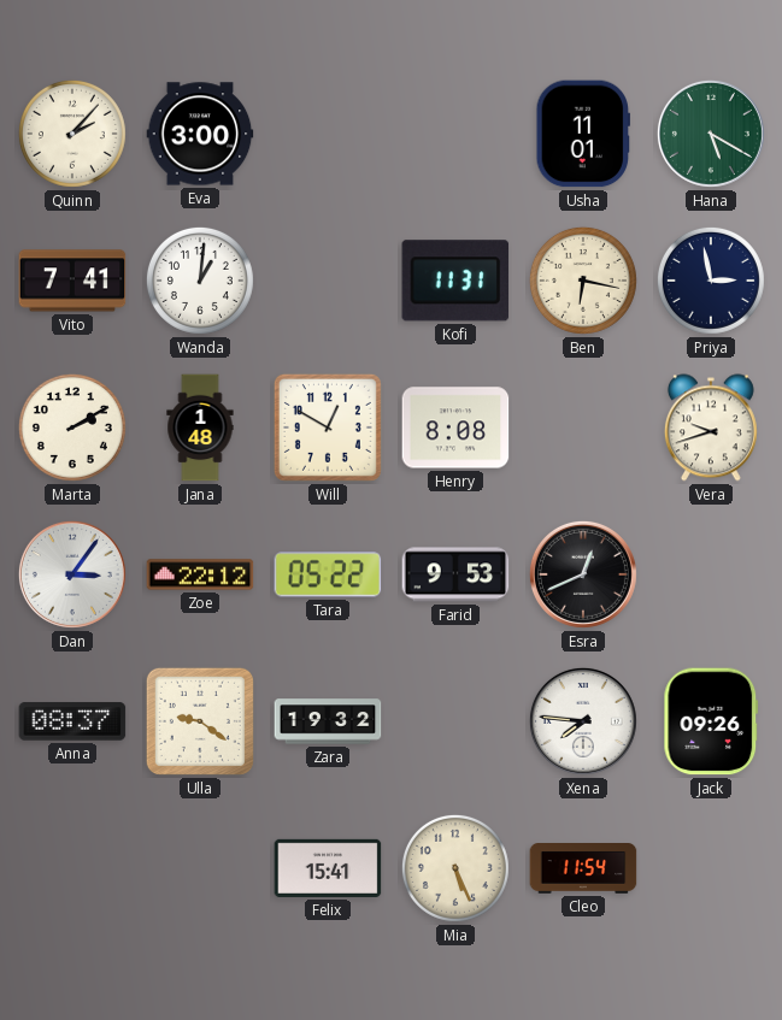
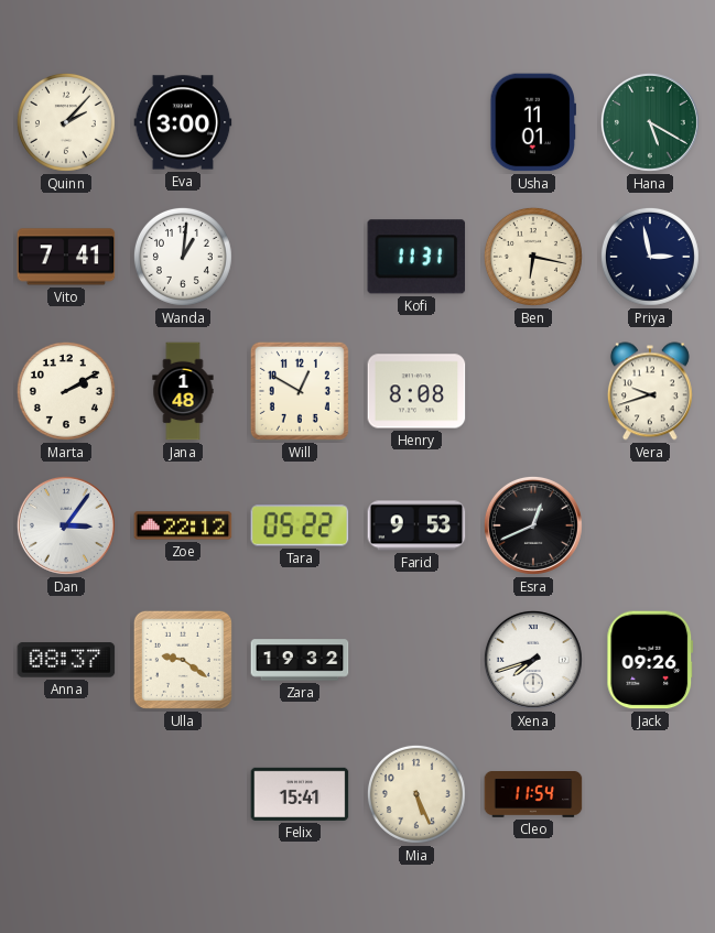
Xena: 7:46 -> 7:42
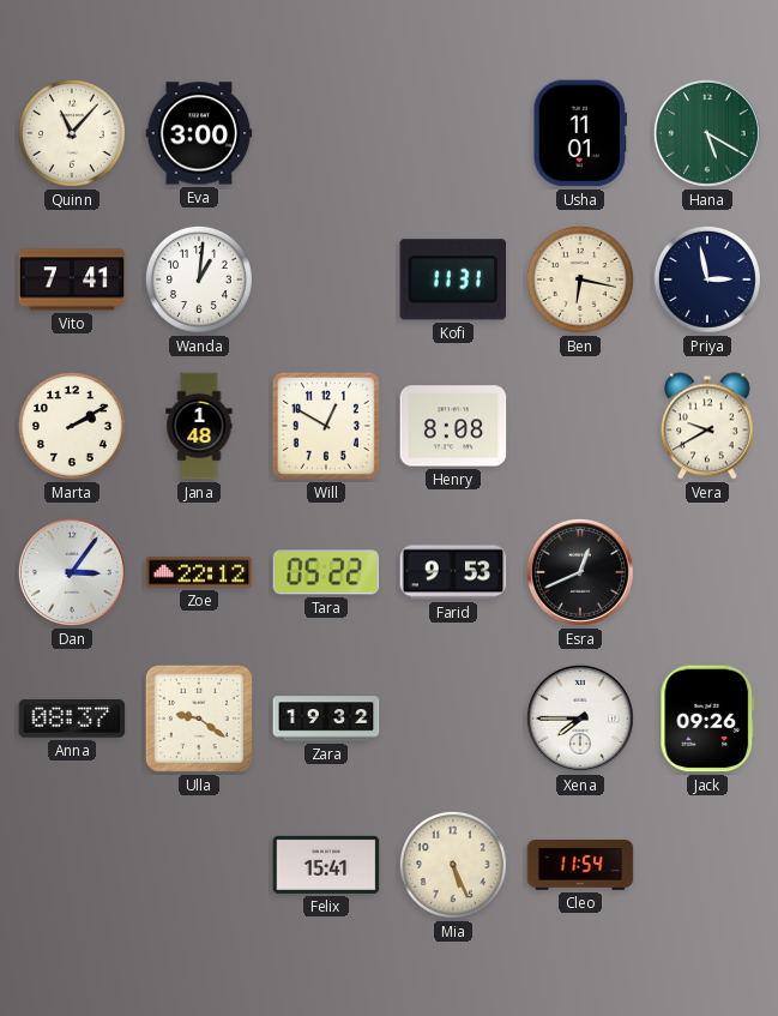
Quinn: 2:07 -> 11:07
Vera: 9:42 -> 9:40
Xena: 7:42 -> 7:45
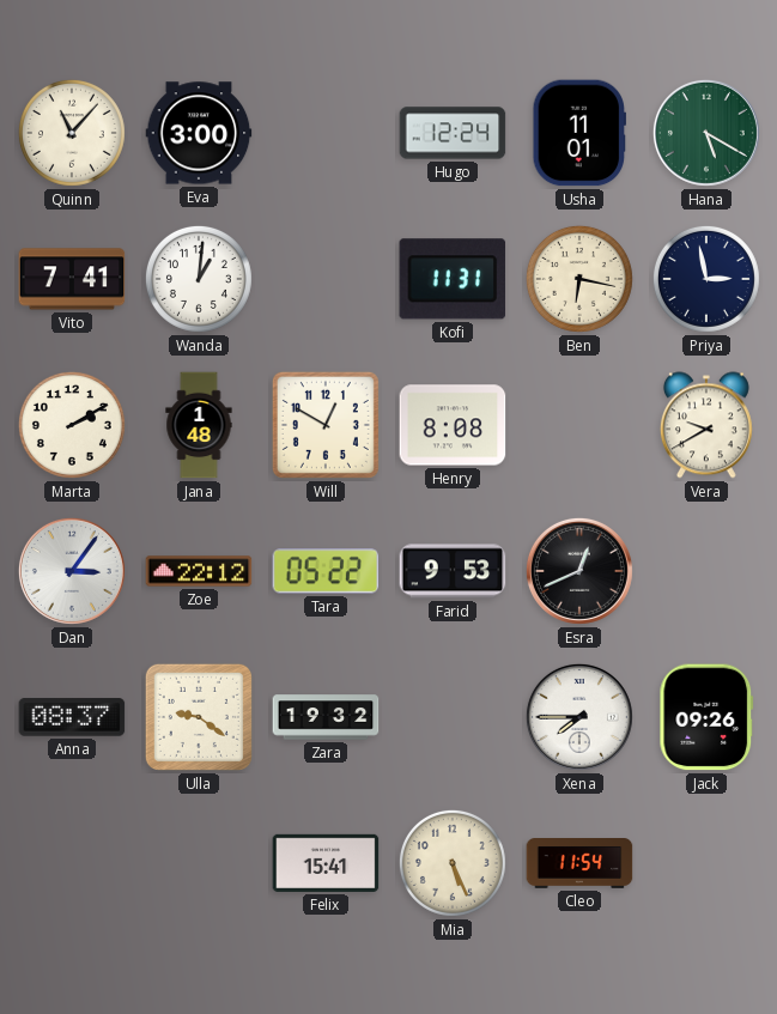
Hugo: none -> 12:24
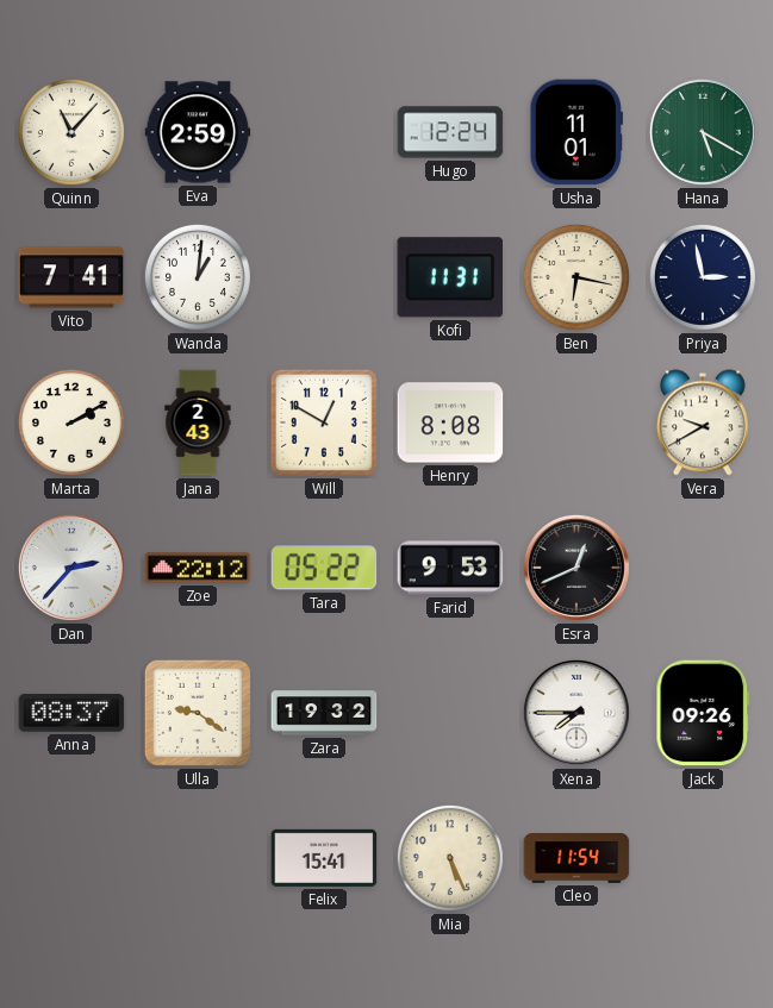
Eva: 3:00 -> 2:59
Jana: 1:48 -> 2:43
Dan: 3:06 -> 2:37
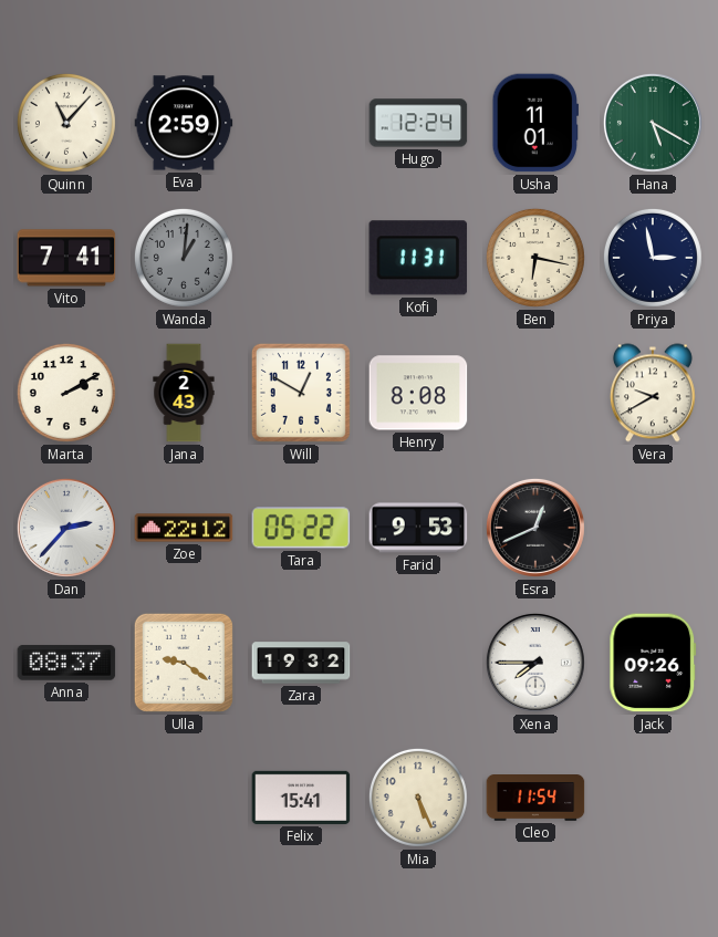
Wanda dial: white -> grey
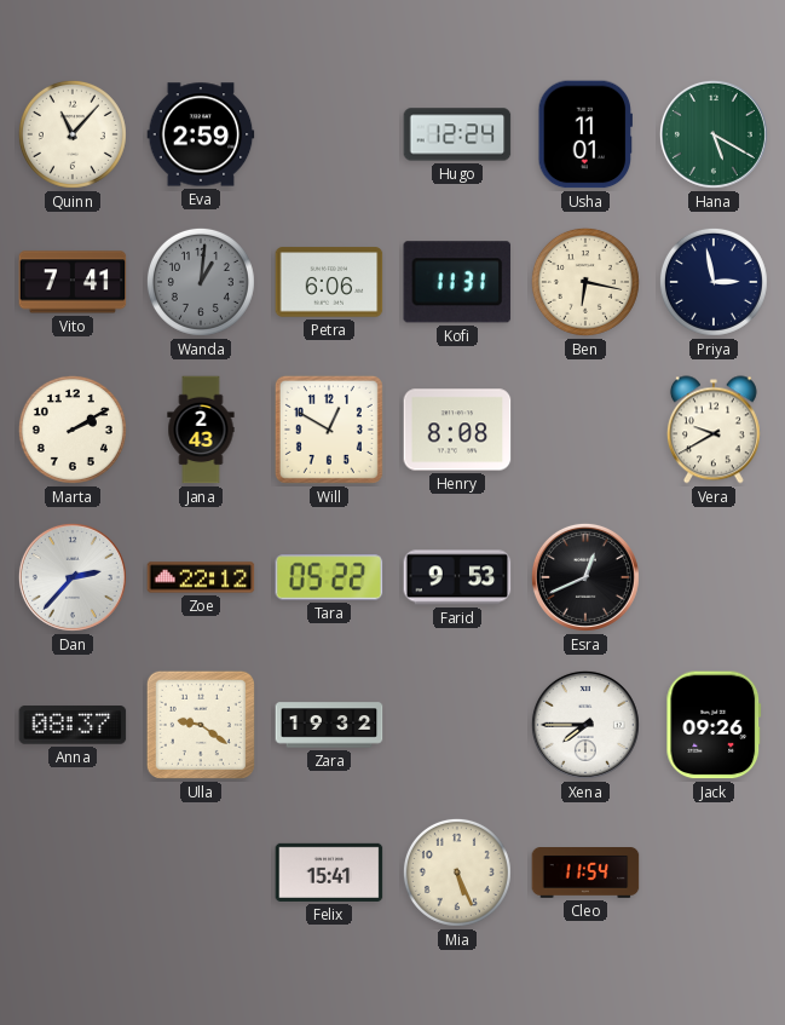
Petra: none -> 6:06
